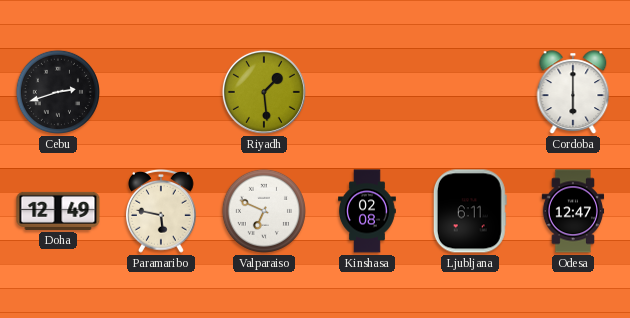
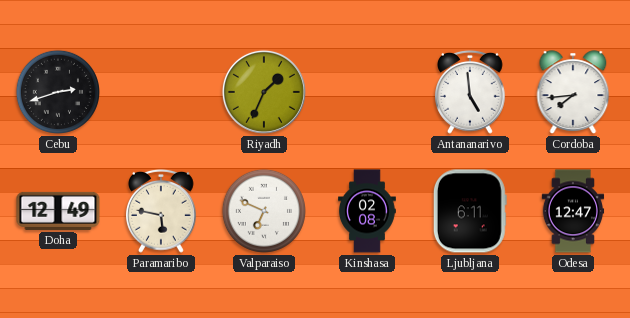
Riyadh: 1:29 -> 1:34
Antananarivo: none -> 4:59
Cordoba: 6:00 -> 7:44
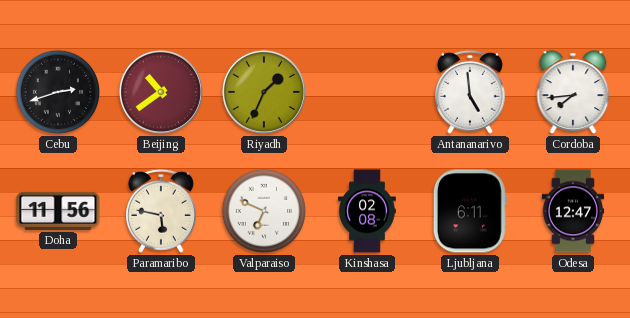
Beijing: none -> 10:39
Doha: 12:49 -> 11:56
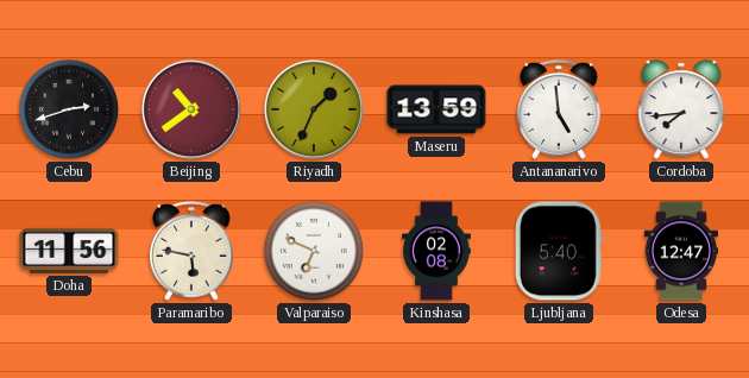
Maseru: none -> 13:59
Ljubljana: 6:11 -> 5:40
